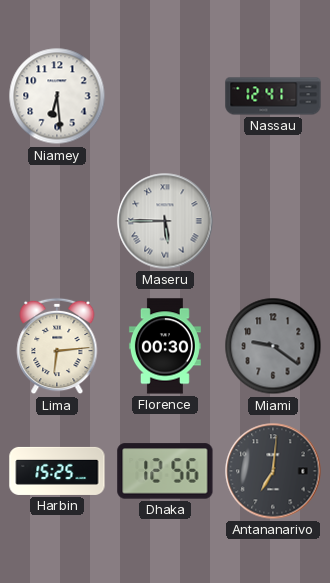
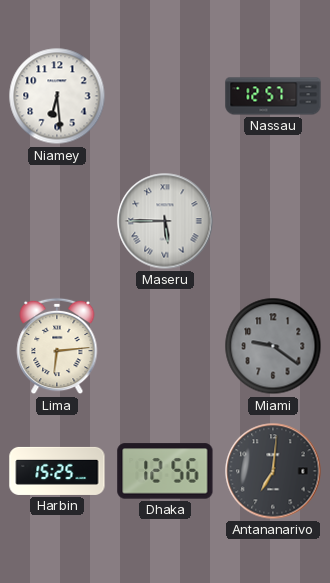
Nassau: 12:41 -> 12:57
Florence: 00:30 -> none
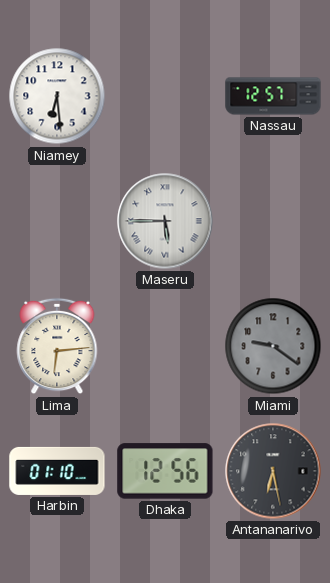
Harbin: 15:25 -> 01:10
Antananarivo: 7:01 -> 6:28
